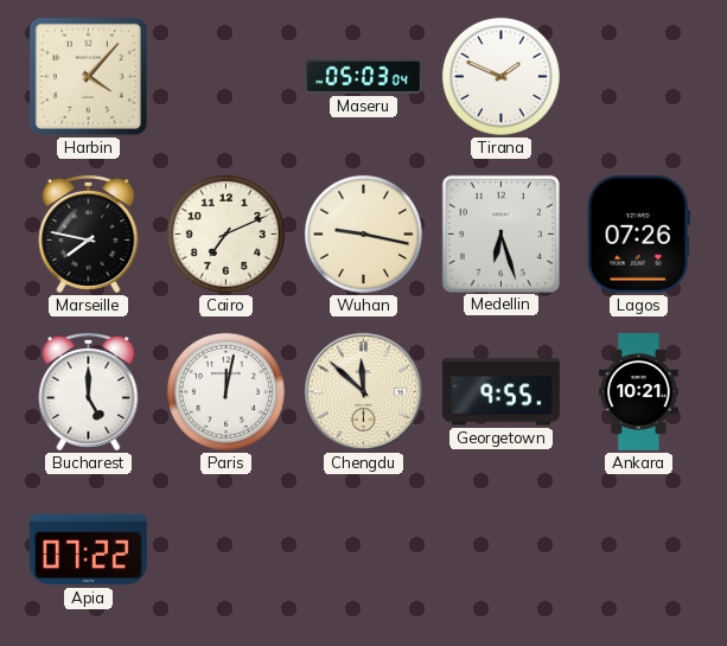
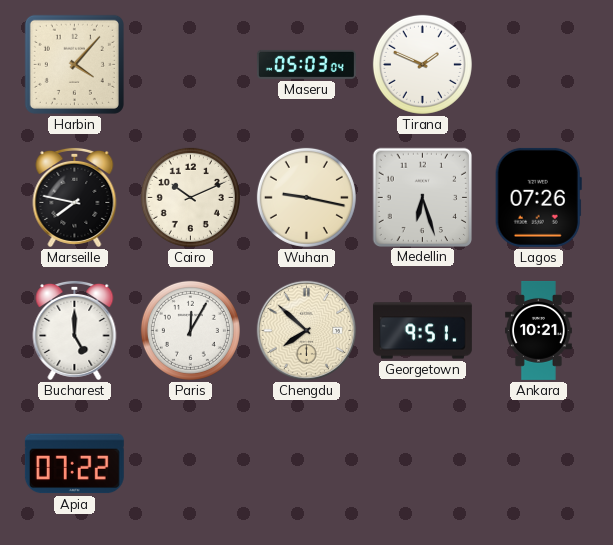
Cairo: 7:11 -> 10:11
Paris: 12:02 -> 12:05
Chengdu: 11:52 -> 7:52
Georgetown: 9:55 -> 9:51
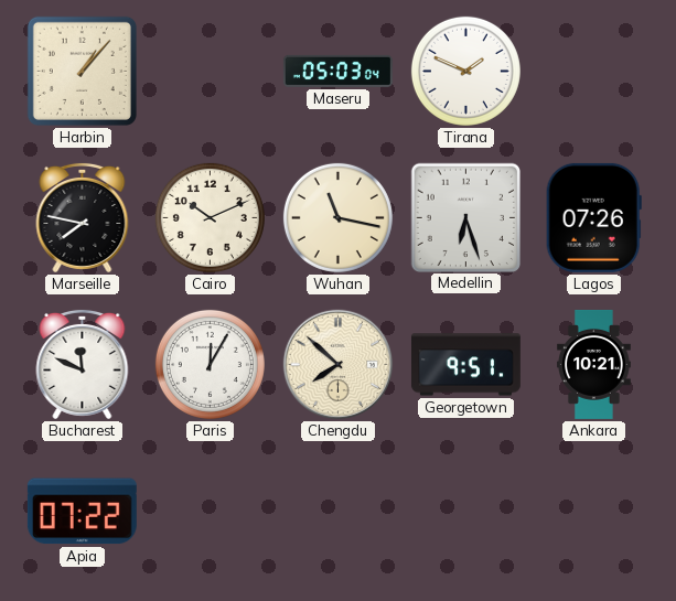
Harbin: 4:07 -> 1:07
Wuhan: 9:17 -> 11:17
Bucharest: 5:00 -> 11:49
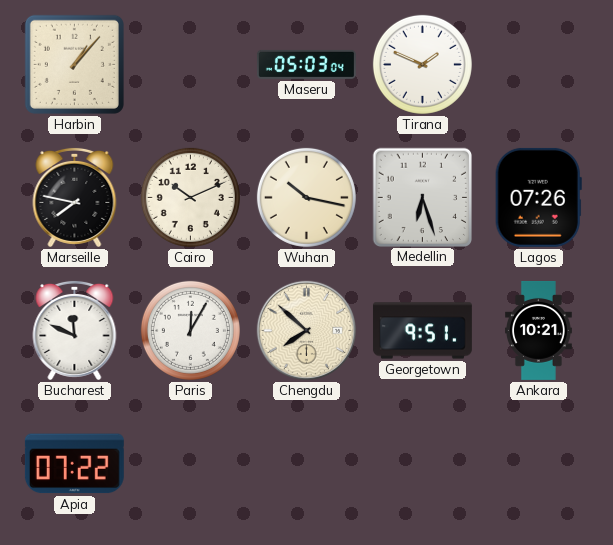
Wuhan: 11:17 -> 10:17
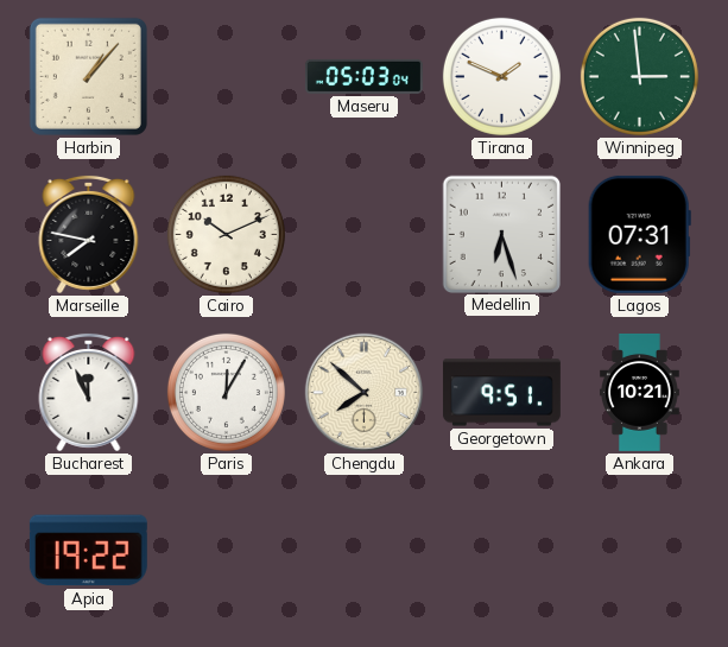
Winnipeg: none -> 2:59
Wuhan: 10:17 -> none
Lagos: 07:26 -> 07:31
Bucharest: 11:49 -> 11:56
Apia: 07:22 -> 19:22
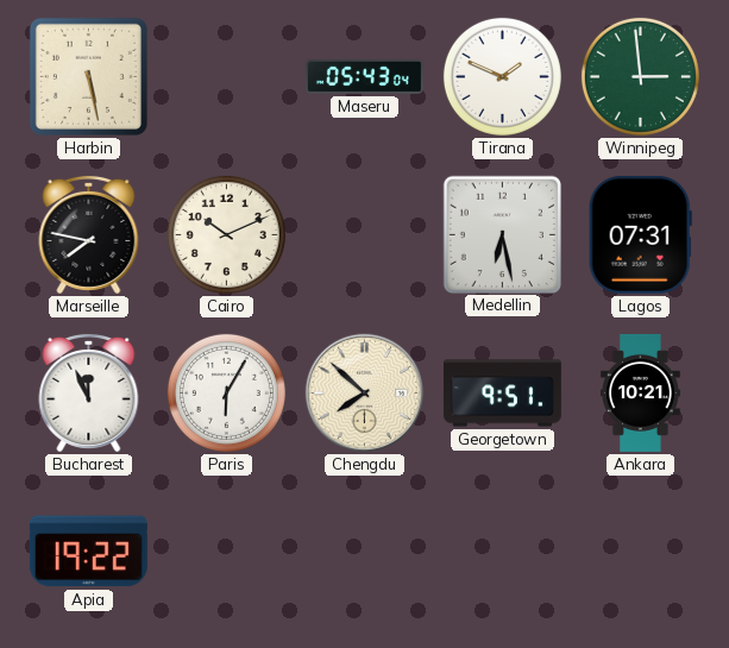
Harbin: 1:07 -> 5:28
Maseru: 05:03 -> 05:43
Medellin: 6:27 -> 6:28
Paris: 12:05 -> 6:05
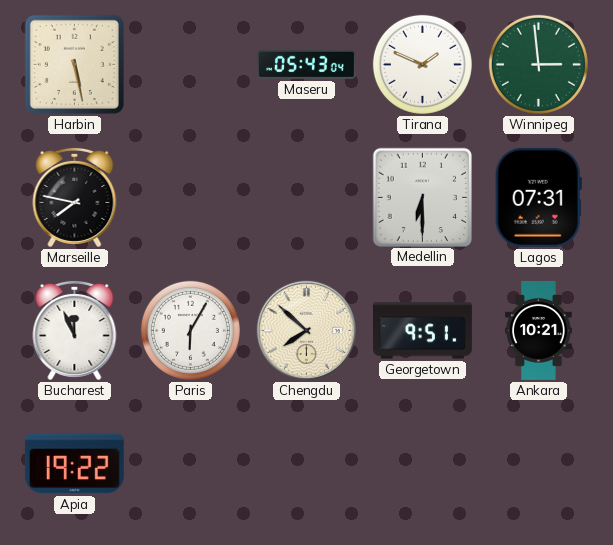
Cairo: 10:11 -> none
Medellin: 6:28 -> 6:30
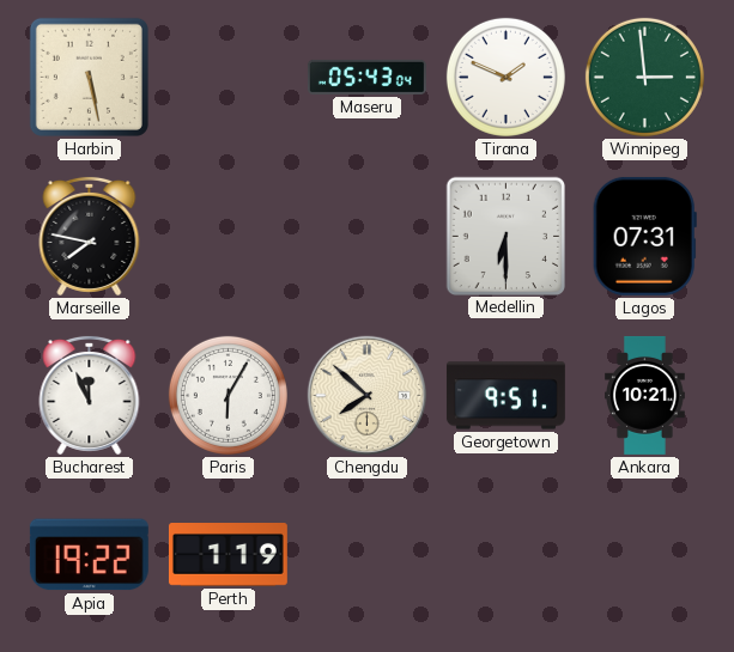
Perth: none -> 1:19
